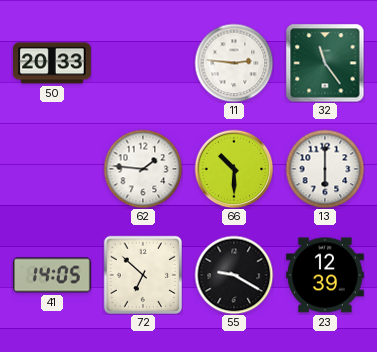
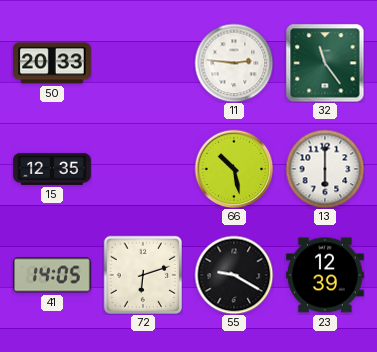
15: none -> 12:35
62: 1:46 -> none
66: 10:30 -> 10:28
72: 6:52 -> 6:12
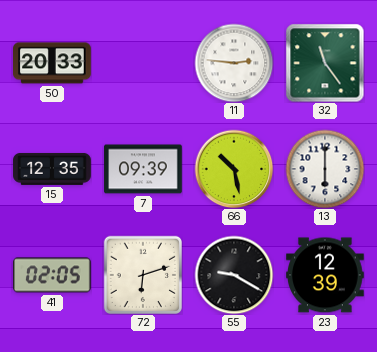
7: none -> 09:39
41: 14:05 -> 02:05
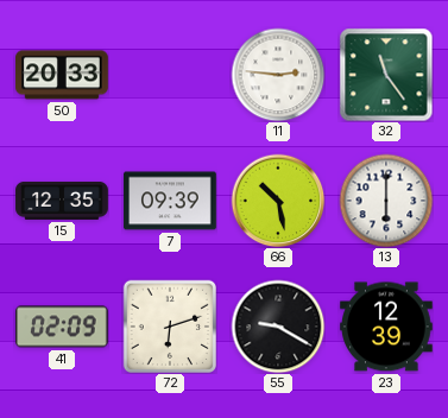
41: 02:05 -> 02:09
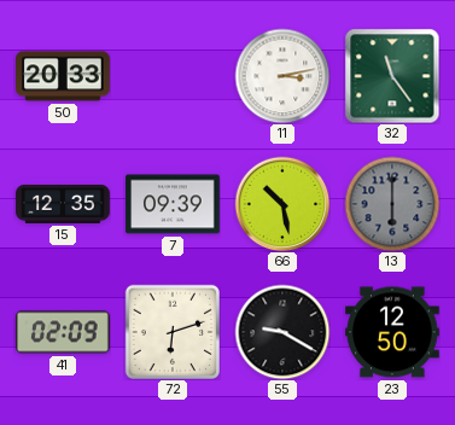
11: 2:46 -> 3:13
13 dial: white -> grey
23: 12:39 -> 12:50
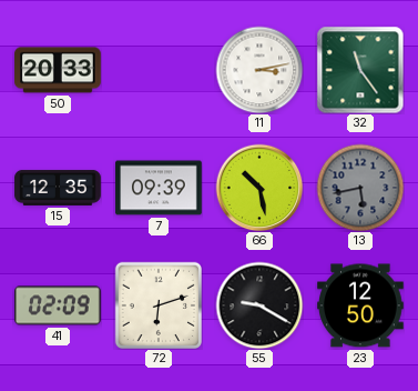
13: 6:00 -> 5:43
